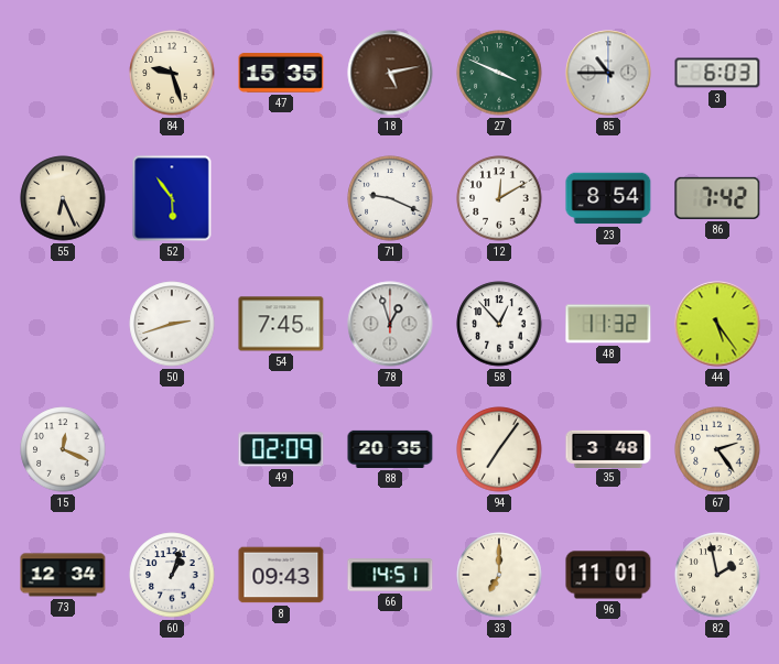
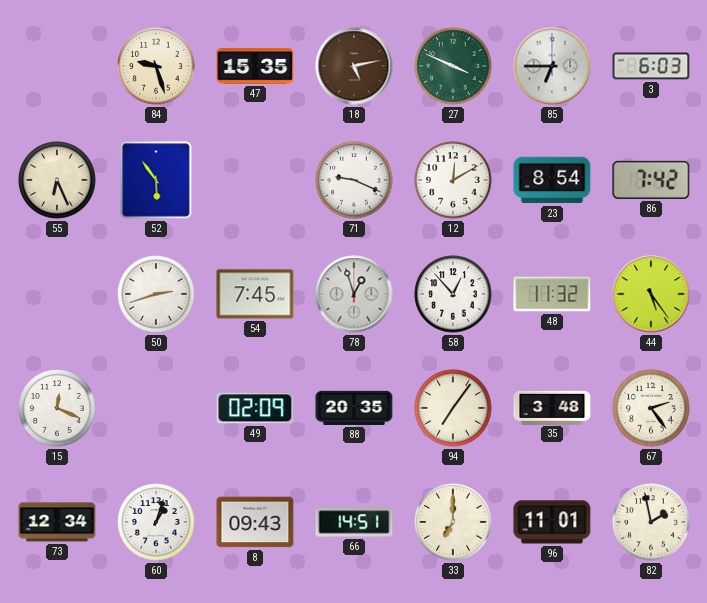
85: 10:45 -> 6:45
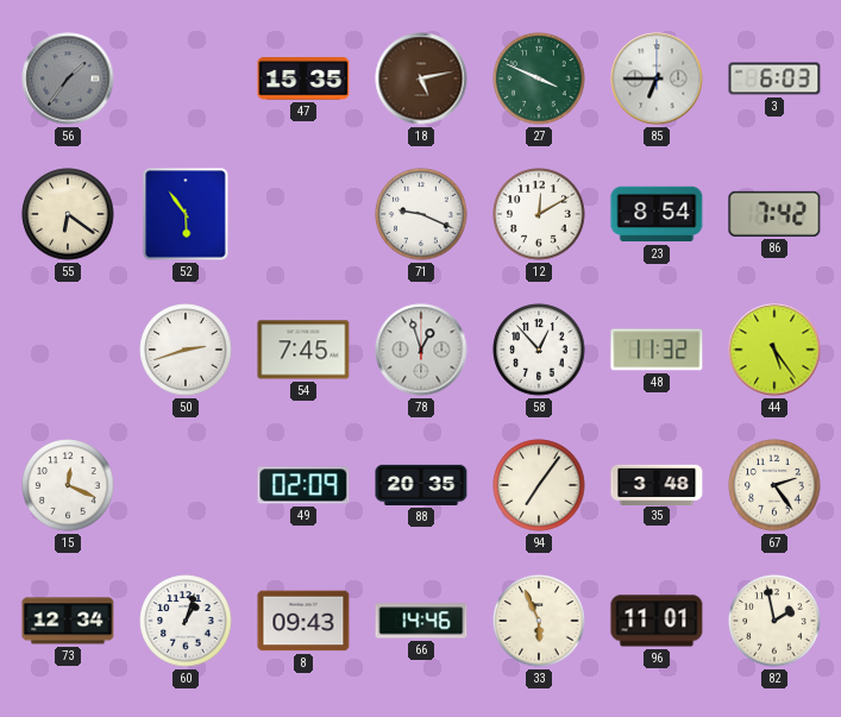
56: none -> 1:36
84: 9:27 -> none
55: 6:26 -> 6:21
66: 14:51 -> 14:46
33: 7:00 -> 5:56
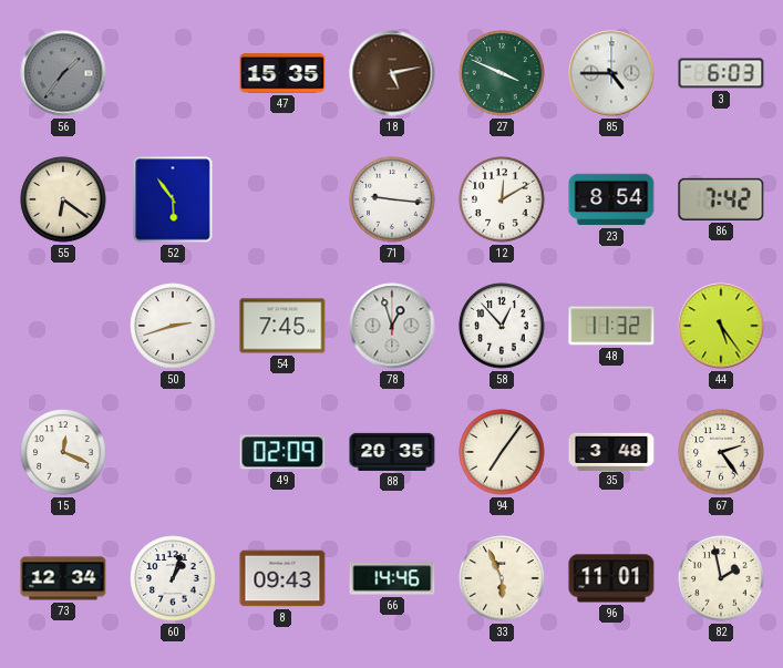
85: 6:45 -> 4:45
71: 9:19 -> 9:16
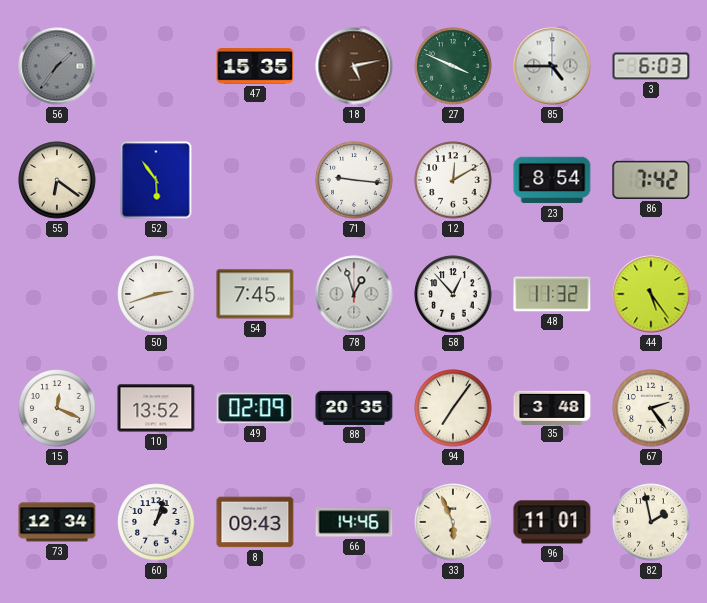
10: none -> 13:52
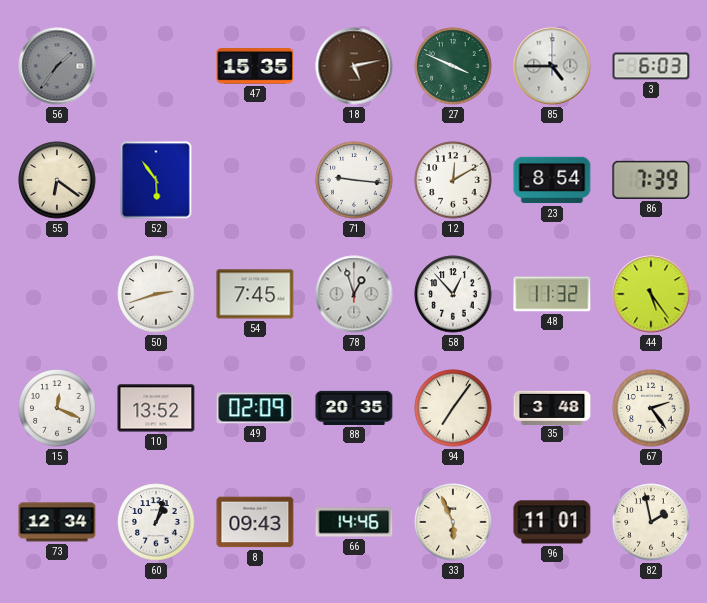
86: 7:42 -> 7:39
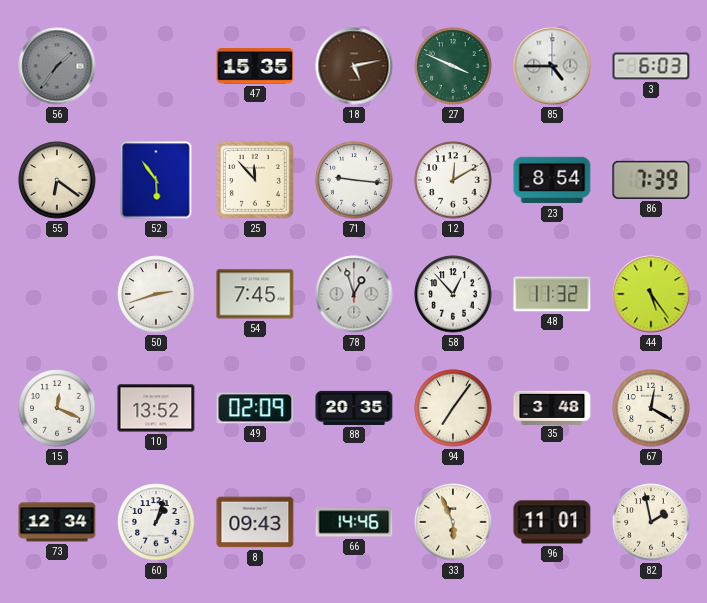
25: none -> 11:53
67: 2:24 -> 12:20
